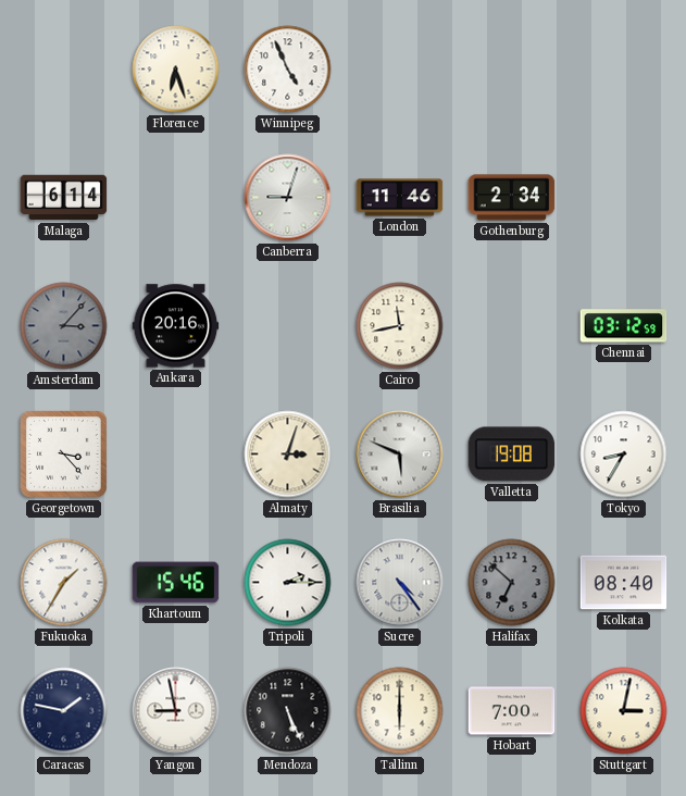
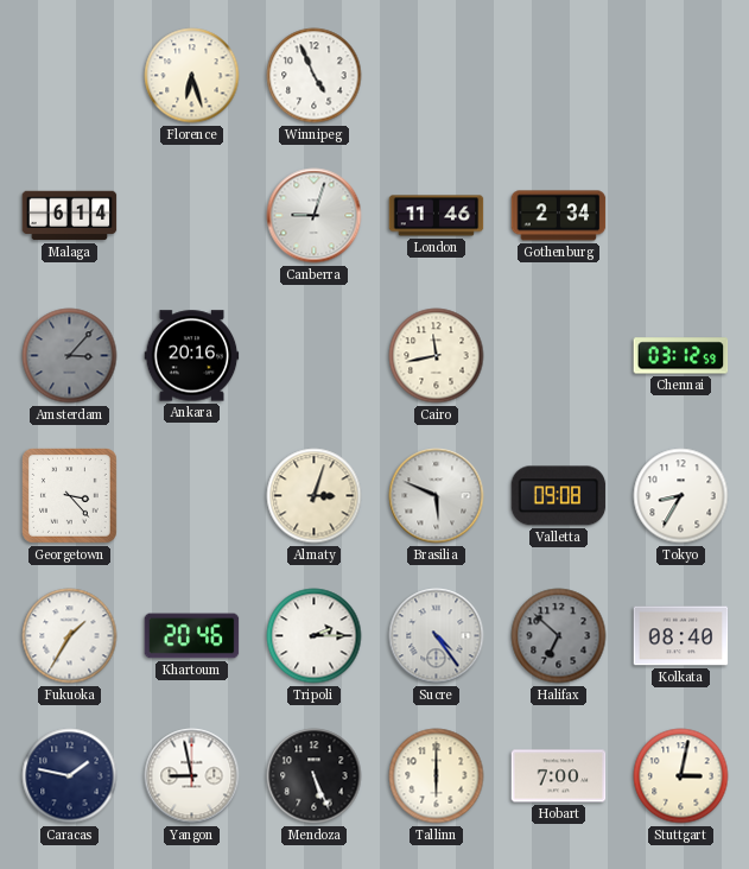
Valletta: 19:08 -> 09:08
Khartoum: 15:46 -> 20:46
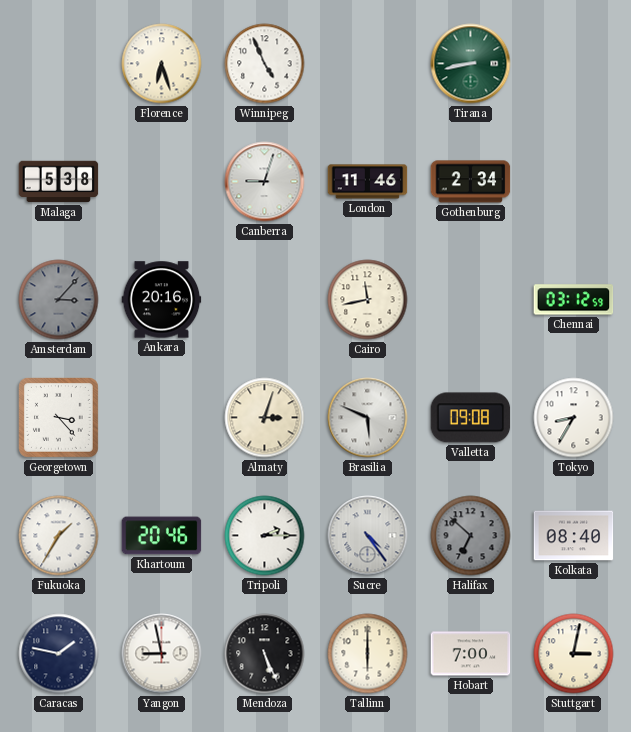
Tirana: none -> 8:43
Malaga: 6:14 -> 5:38
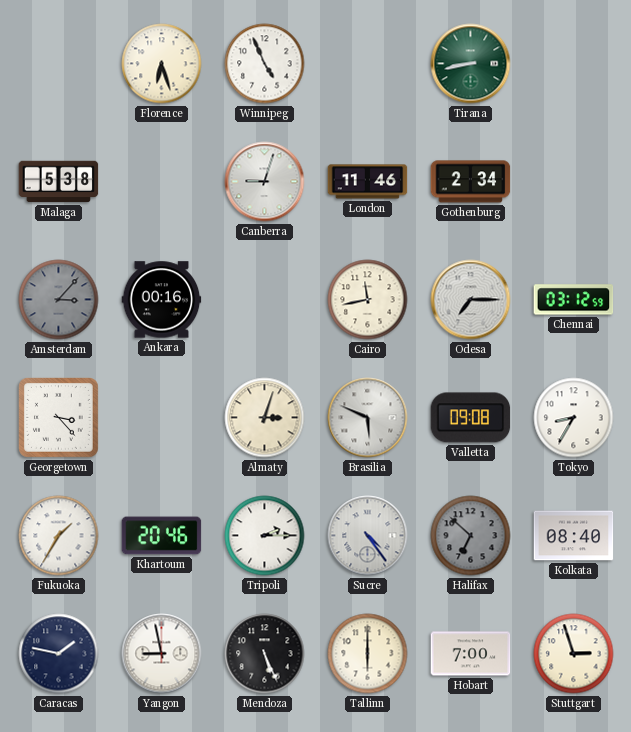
Ankara: 20:16 -> 00:16
Odesa: none -> 7:15
Stuttgart: 3:02 -> 2:57
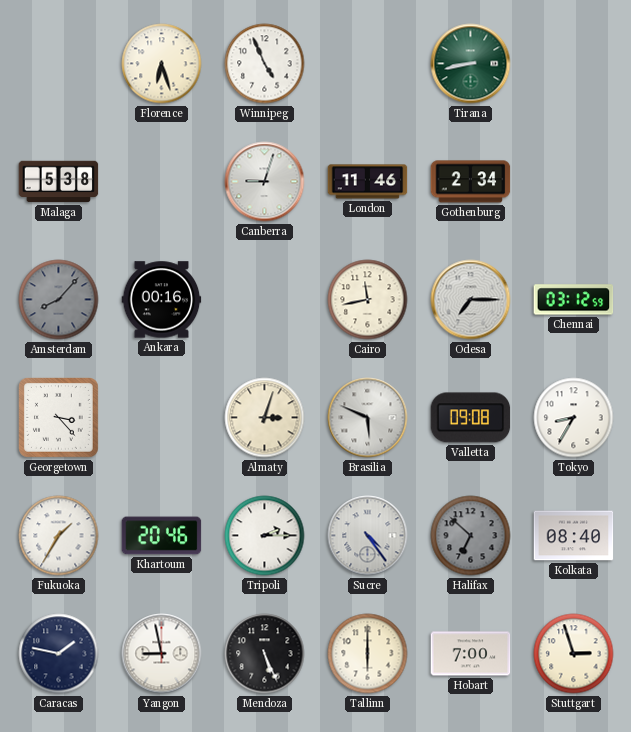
Amsterdam: 3:07 -> 8:07
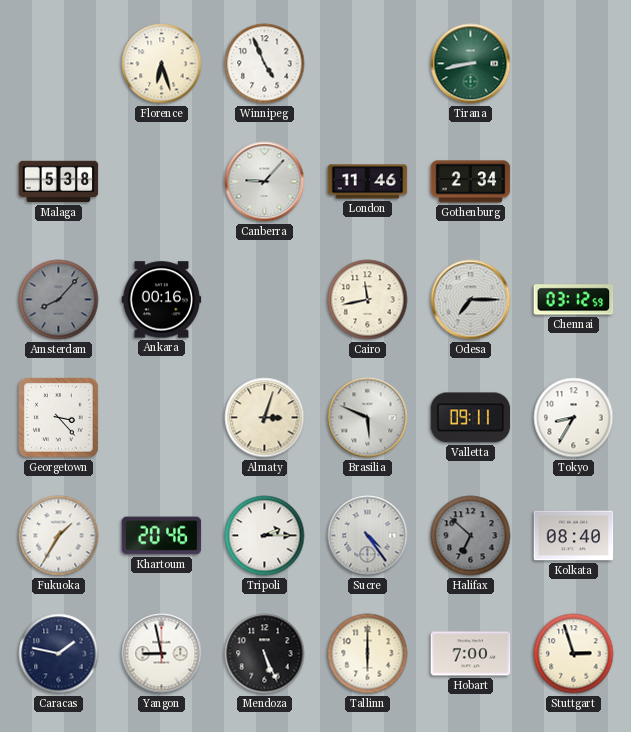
Canberra: 9:03 -> 9:07
Valletta: 09:08 -> 09:11
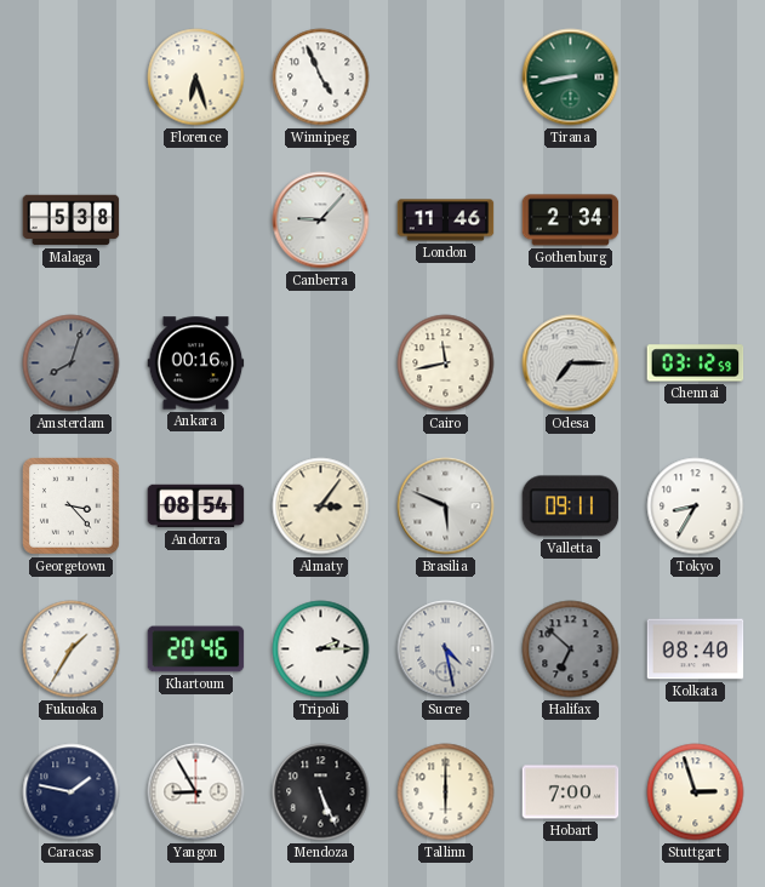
Amsterdam: 8:07 -> 8:03
Andorra: none -> 08:54
Almaty: 3:03 -> 3:06
Sucre: 4:24 -> 4:28
Yangon: 8:58 -> 8:55
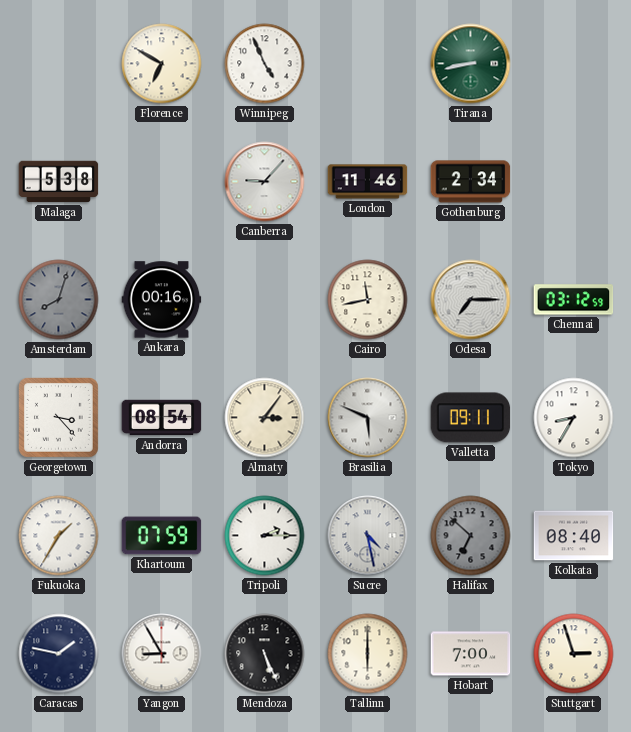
Florence: 6:27 -> 6:50
Khartoum: 20:46 -> 07:59
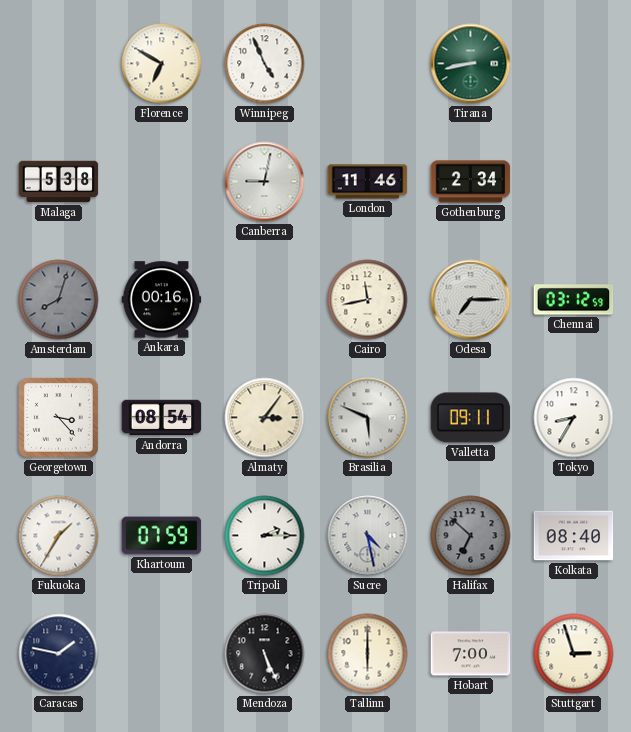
Canberra: 9:07 -> 9:02
Yangon: 8:55 -> none
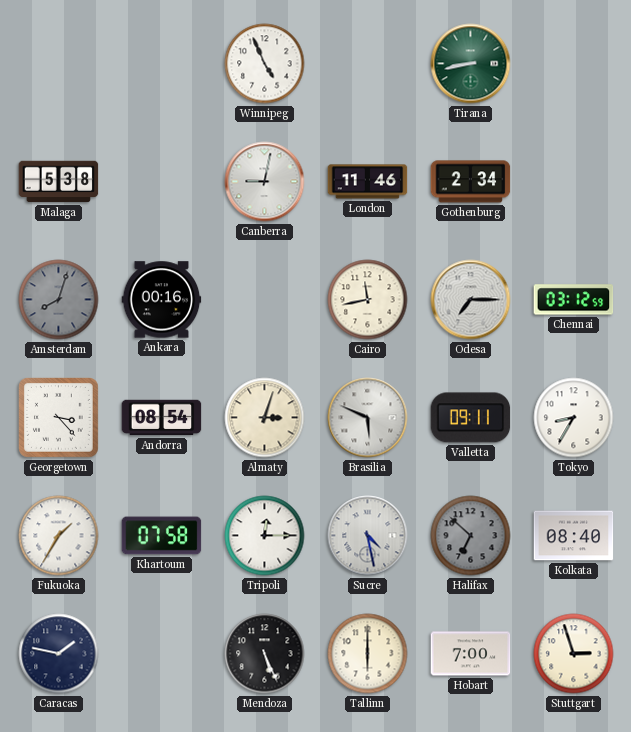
Florence: 6:50 -> none
Almaty: 3:06 -> 3:03
Khartoum: 07:59 -> 07:58
Tripoli: 2:15 -> 12:15
